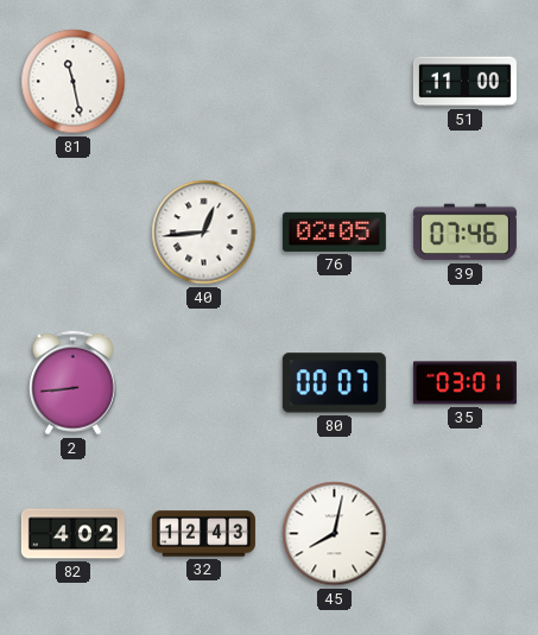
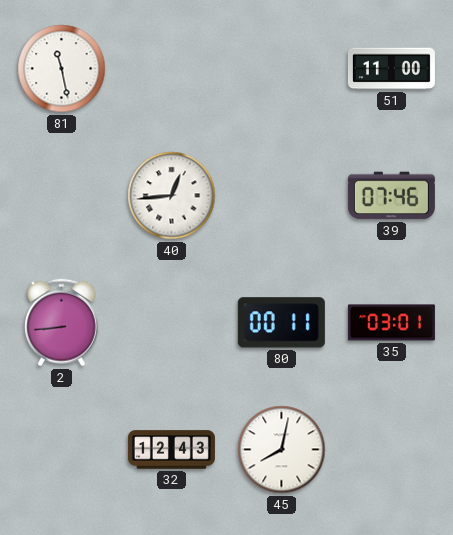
76: 02:05 -> none
80: 00:07 -> 00:11
82: 4:02 -> none
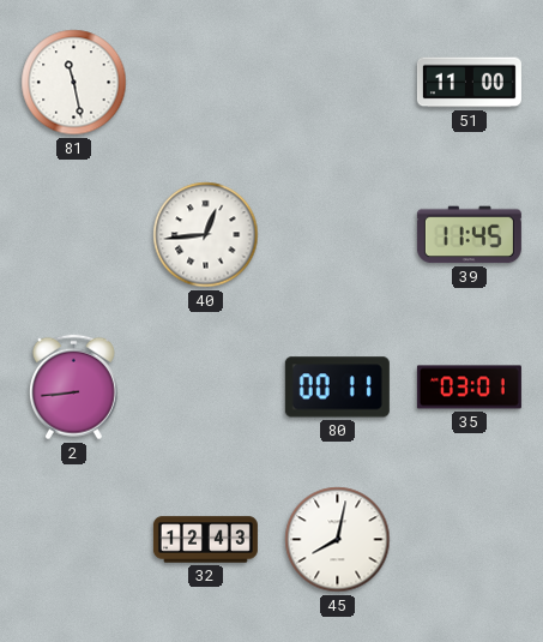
39: 07:46 -> 11:45
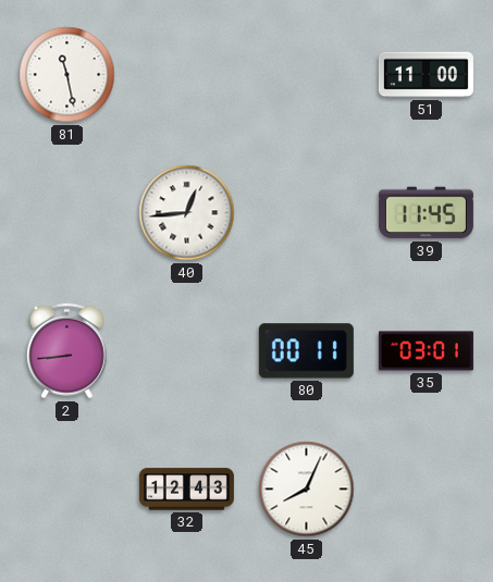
45: 8:02 -> 8:04
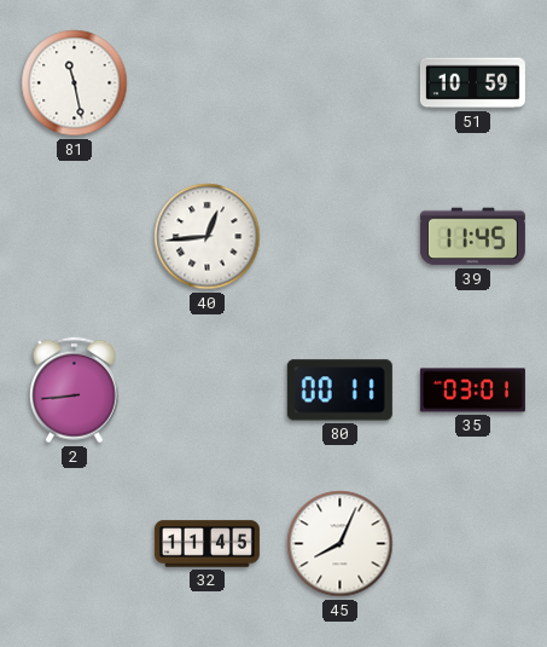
51: 11:00 -> 10:59
32: 12:43 -> 11:45
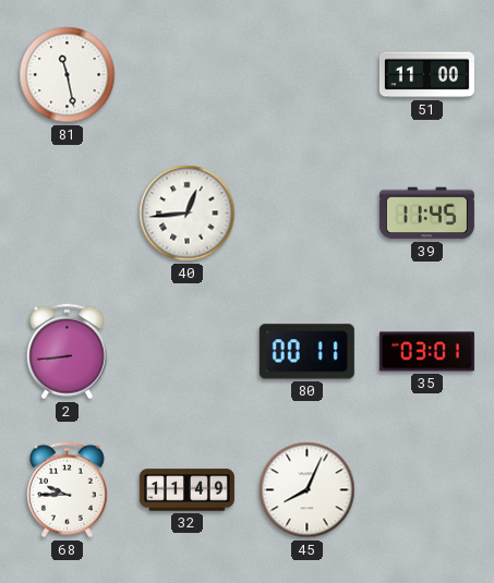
51: 10:59 -> 11:00
68: none -> 9:45
32: 11:45 -> 11:49
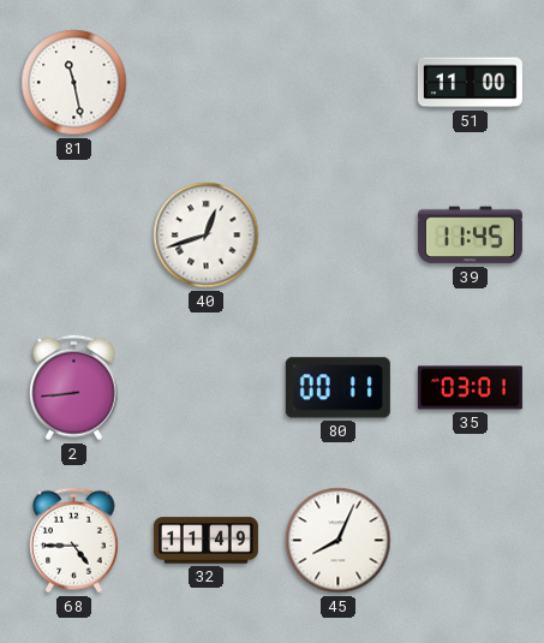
40: 12:44 -> 12:42
68: 9:45 -> 4:45
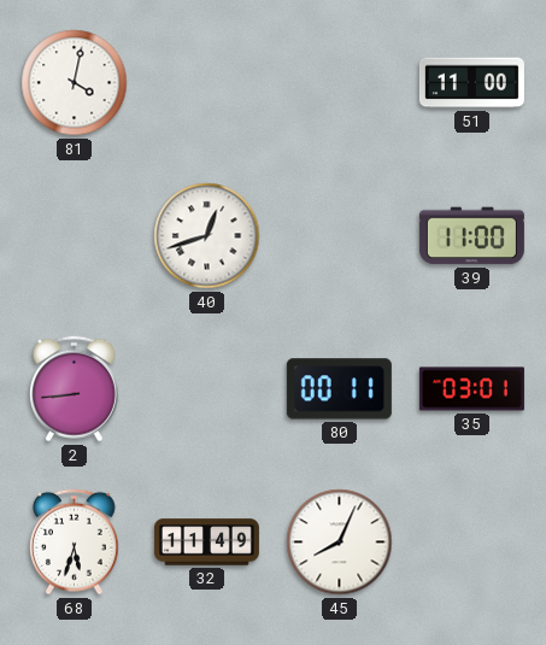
81: 11:28 -> 4:02
39: 11:45 -> 11:00
68: 4:45 -> 5:33
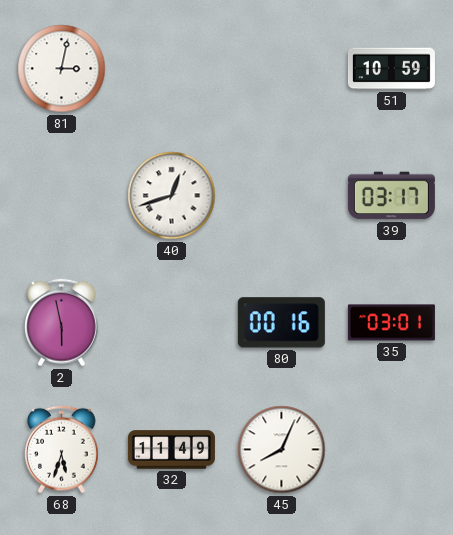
81: 4:02 -> 3:02
51: 11:00 -> 10:59
39: 11:00 -> 03:17
2: 8:44 -> 5:58
80: 00:11 -> 00:16
